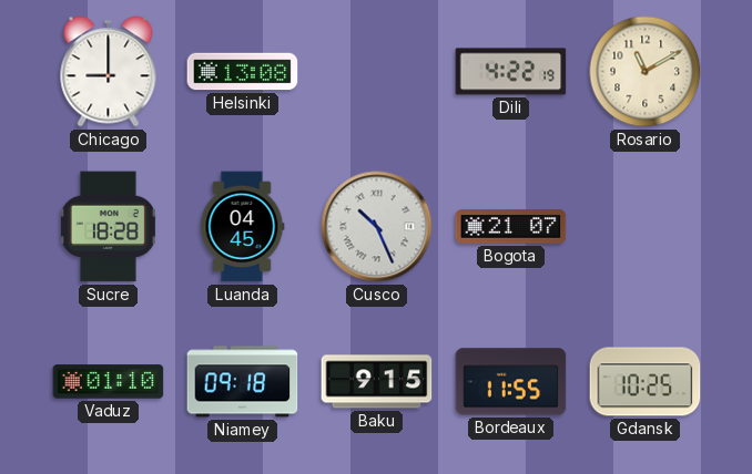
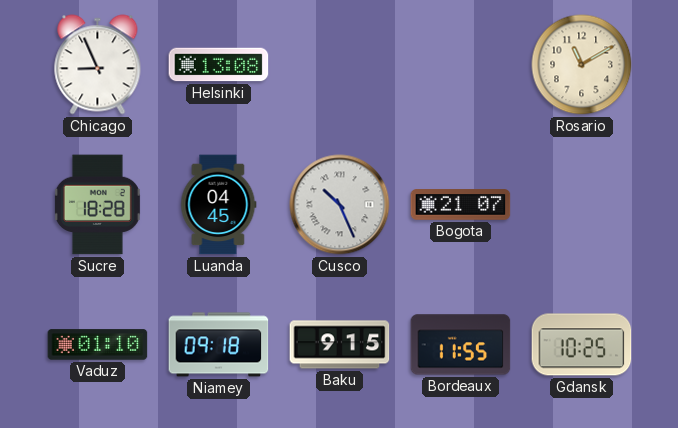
Chicago: 9:00 -> 8:56
Dili: 4:22 -> none
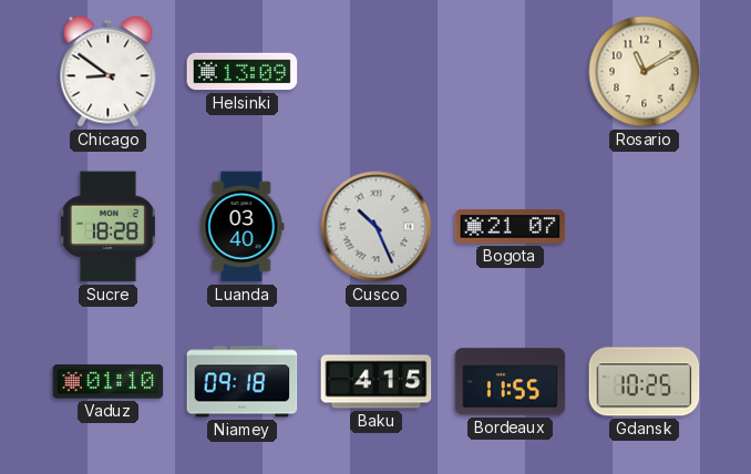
Chicago: 8:56 -> 8:51
Helsinki: 13:08 -> 13:09
Luanda: 04:45 -> 03:40
Baku: 9:15 -> 4:15
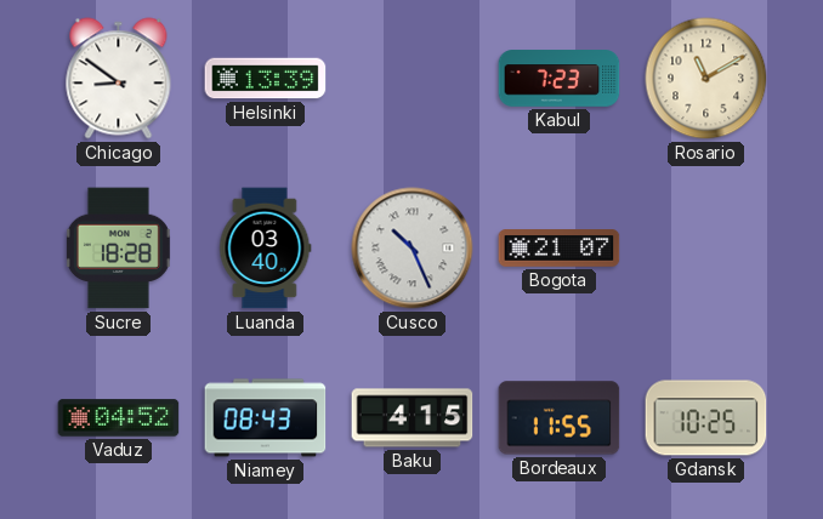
Helsinki: 13:09 -> 13:39
Kabul: none -> 7:23
Vaduz: 01:10 -> 04:52
Niamey: 09:18 -> 08:43
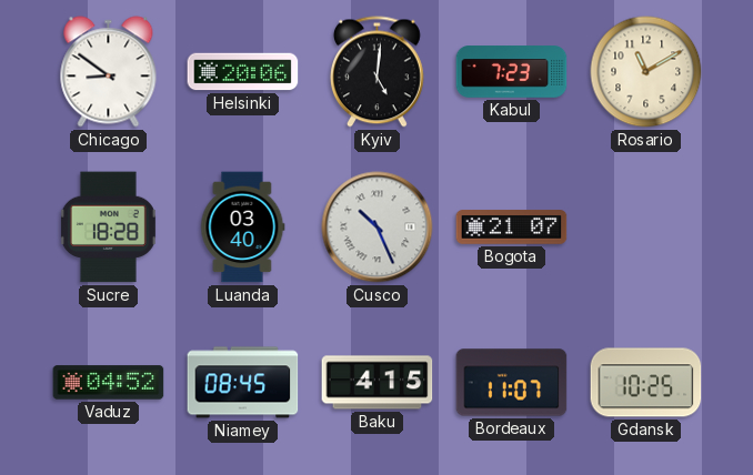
Helsinki: 13:39 -> 20:06
Kyiv: none -> 5:01
Niamey: 08:43 -> 08:45
Bordeaux: 11:55 -> 11:07
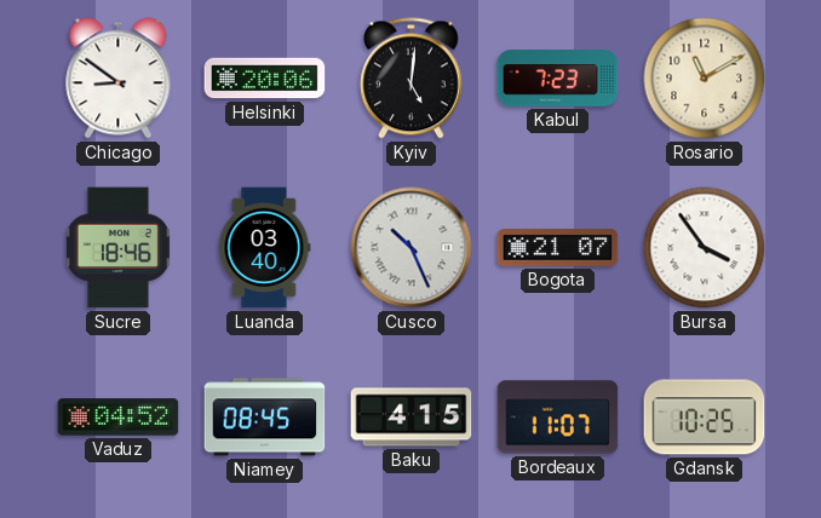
Sucre: 18:28 -> 18:46
Bursa: none -> 3:54
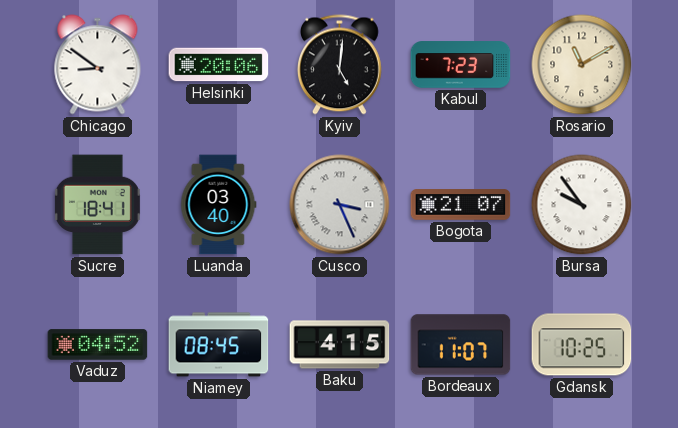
Sucre: 18:46 -> 18:41
Cusco: 10:26 -> 3:26
Bursa: 3:54 -> 9:54
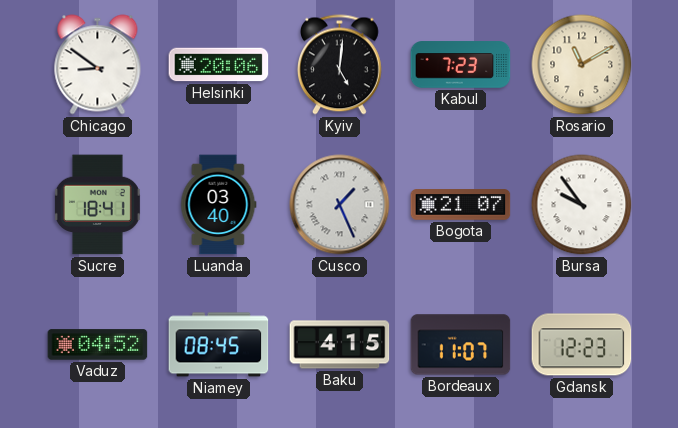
Cusco: 3:26 -> 1:26
Gdansk: 10:25 -> 12:23
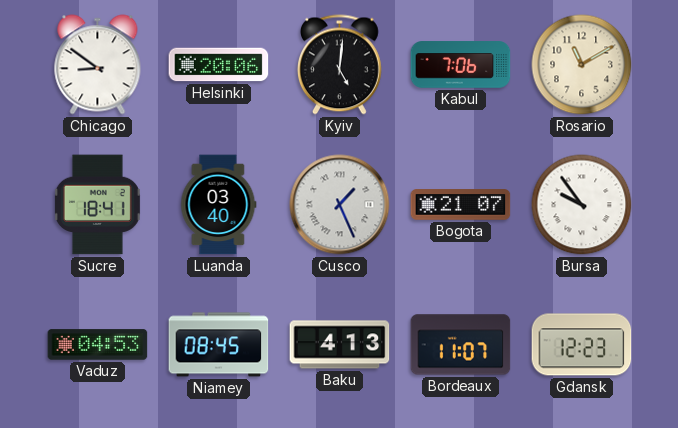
Kabul: 7:23 -> 7:06
Vaduz: 04:52 -> 04:53
Baku: 4:15 -> 4:13
